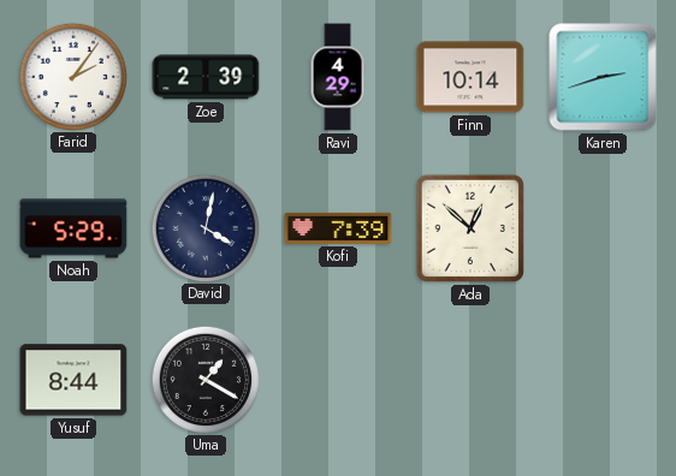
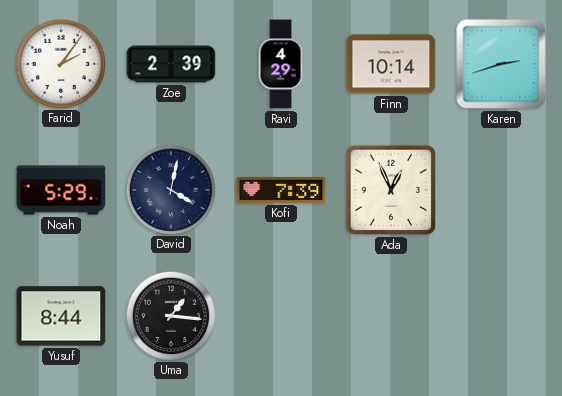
Ada: 12:52 -> 12:56
Uma: 1:20 -> 1:16
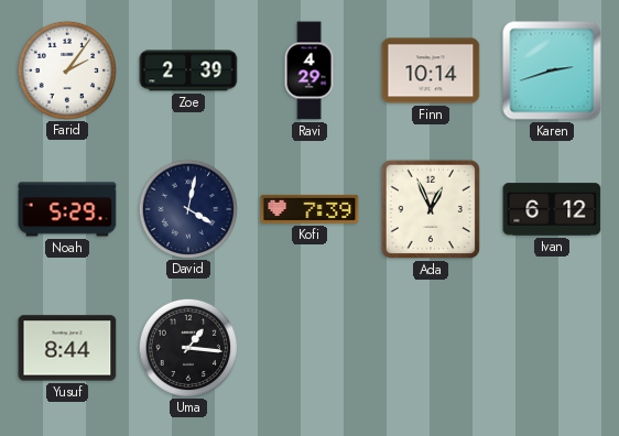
Ivan: none -> 6:12
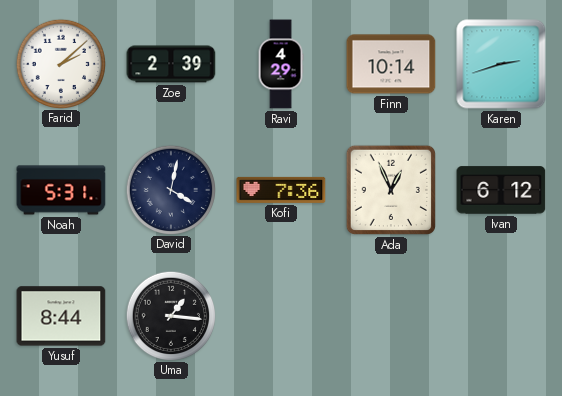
Farid: 2:06 -> 2:08
Noah: 5:29 -> 5:31
Kofi: 7:39 -> 7:36
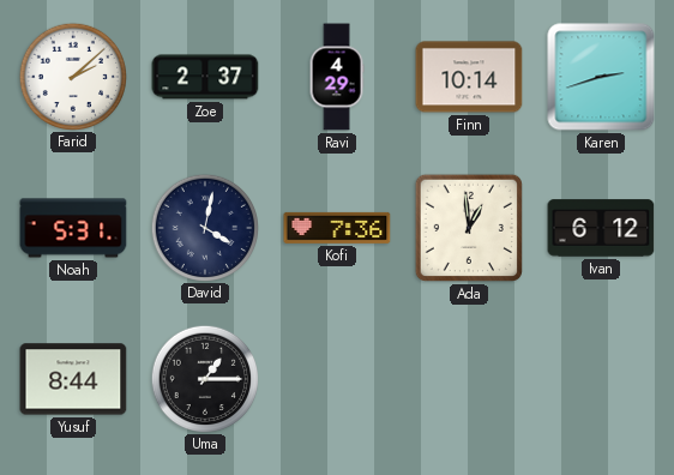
Zoe: 2:39 -> 2:37
Ada: 12:56 -> 12:59
Uma: 1:16 -> 1:15
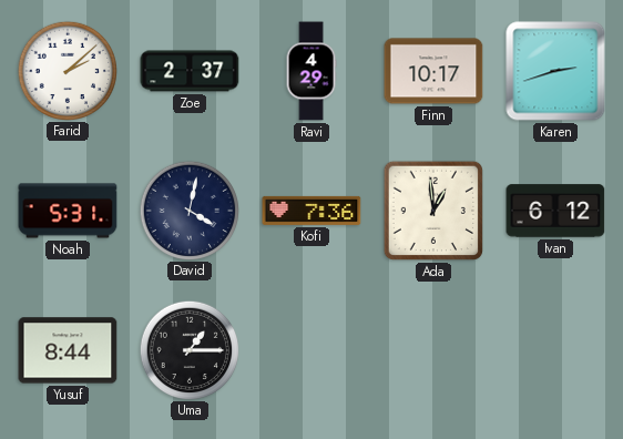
Finn: 10:14 -> 10:17
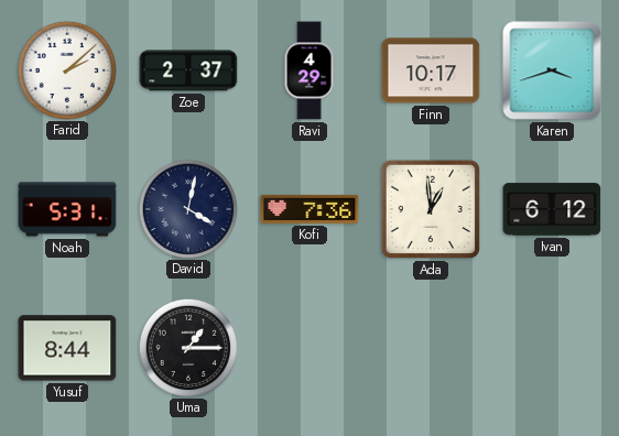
Karen: 2:42 -> 3:42
